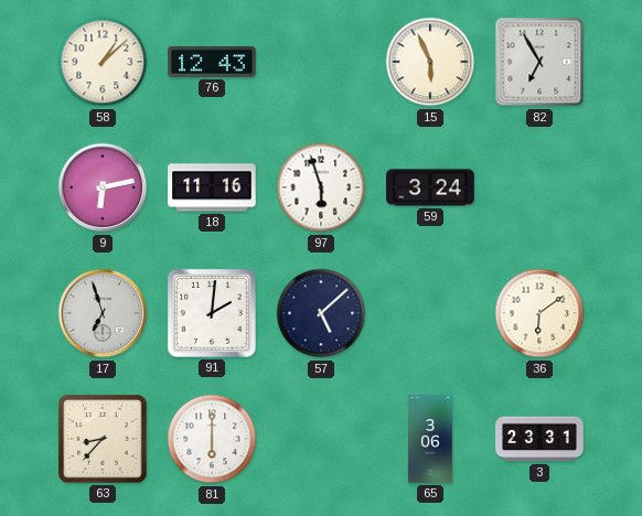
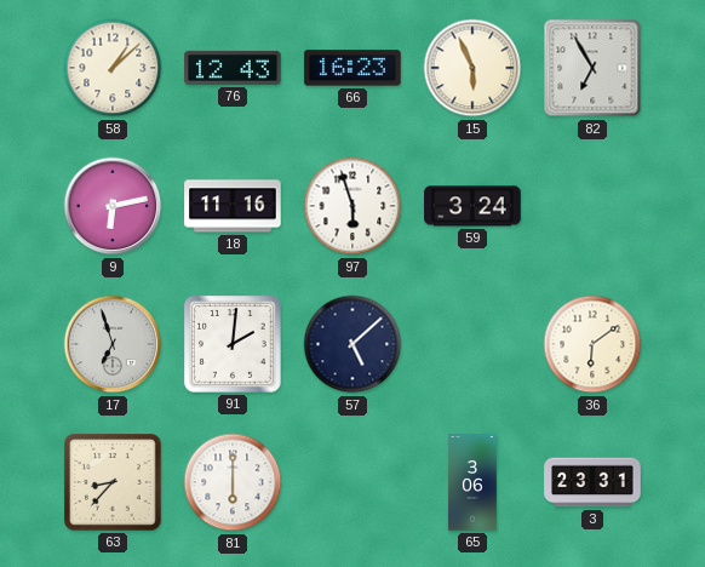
66: none -> 16:23
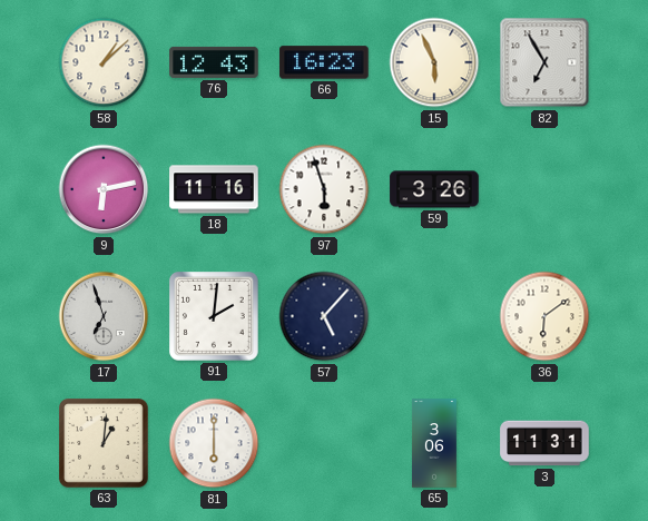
59: 3:24 -> 3:26
57: 5:08 -> 5:07
63: 8:37 -> 1:01
3: 23:31 -> 11:31
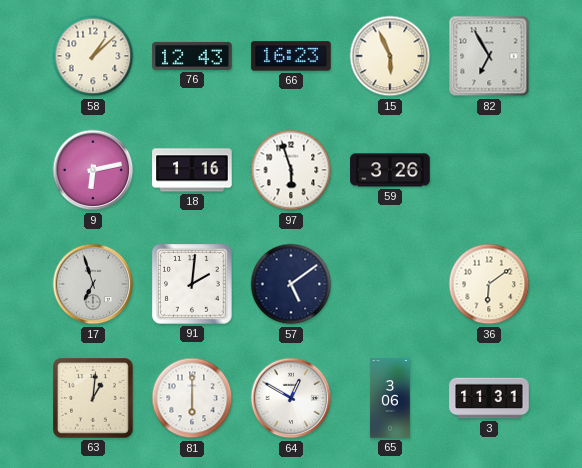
18: 11:16 -> 1:16
57: 5:07 -> 5:09
64: none -> 12:50
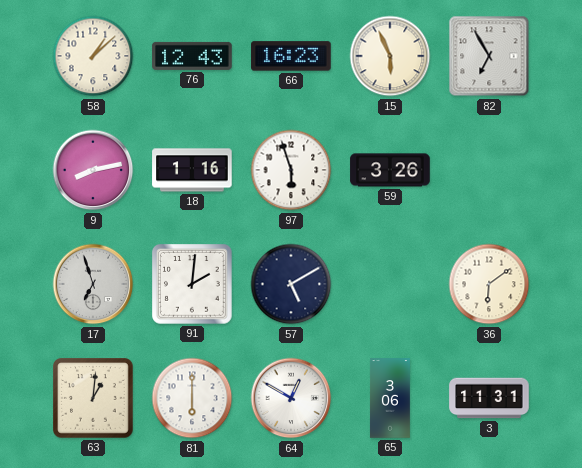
9: 6:13 -> 8:13
57: 5:09 -> 5:10
